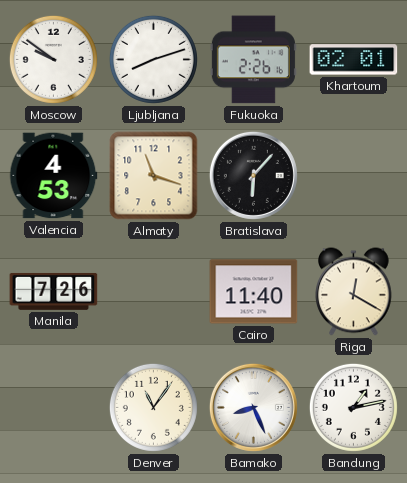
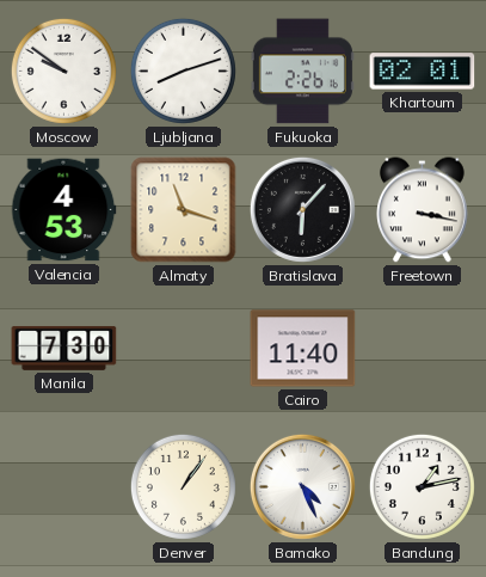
Freetown: none -> 3:17
Manila: 7:26 -> 7:30
Riga: 12:20 -> none
Denver: 11:06 -> 1:06
Bamako: 8:26 -> 4:26
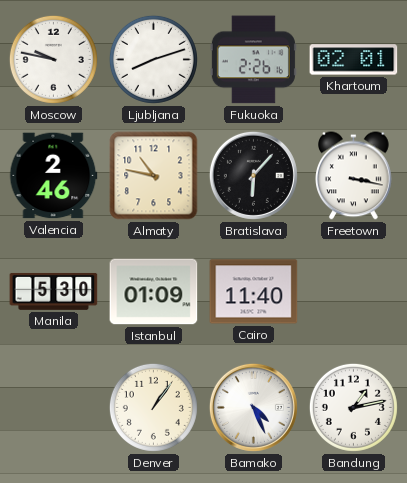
Moscow: 9:51 -> 9:47
Valencia: 4:53 -> 2:46
Almaty: 11:18 -> 10:47
Manila: 7:30 -> 5:30
Istanbul: none -> 01:09
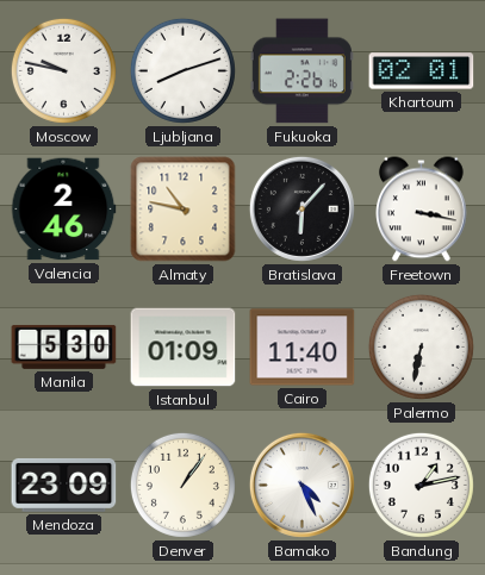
Palermo: none -> 6:32
Mendoza: none -> 23:09
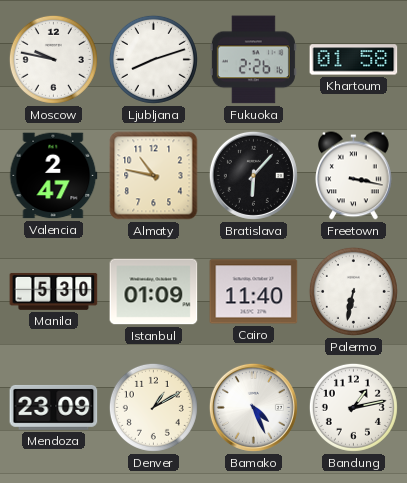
Khartoum: 02:01 -> 01:58
Valencia: 2:46 -> 2:47
Denver: 1:06 -> 1:10
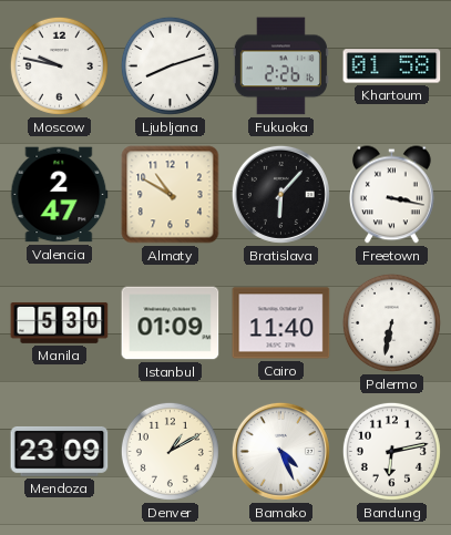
Almaty: 10:47 -> 10:50
Bandung: 1:13 -> 6:13
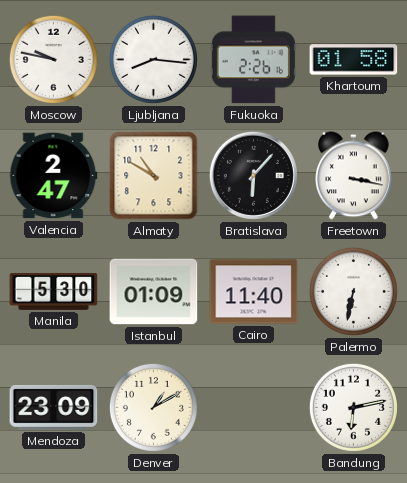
Ljubljana: 8:12 -> 8:16
Bamako: 4:26 -> none
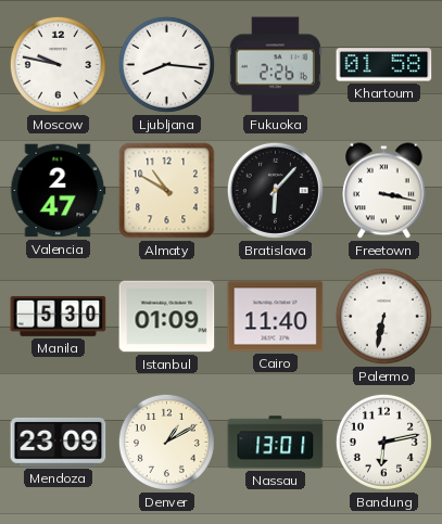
Nassau: none -> 13:01
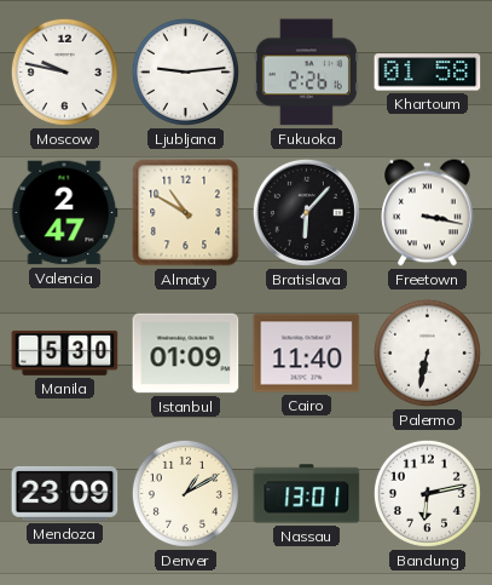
Ljubljana: 8:16 -> 9:14
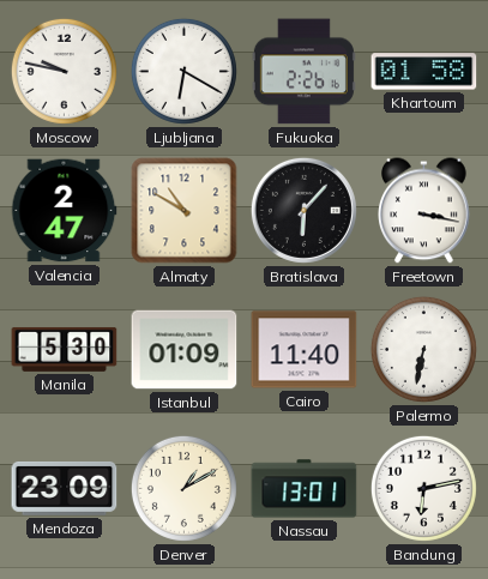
Ljubljana: 9:14 -> 6:20
